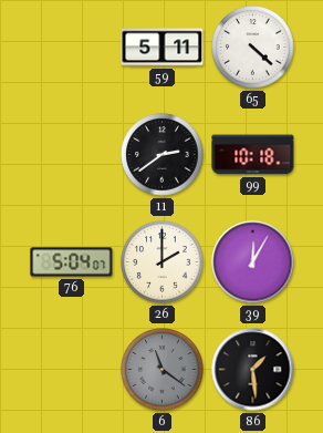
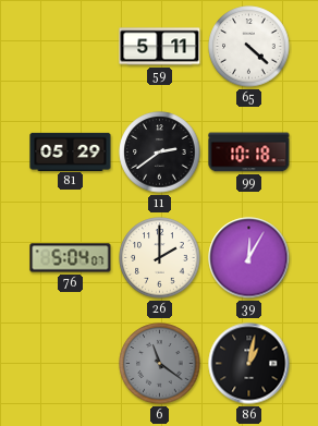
81: none -> 05:29
86: 1:29 -> 1:02
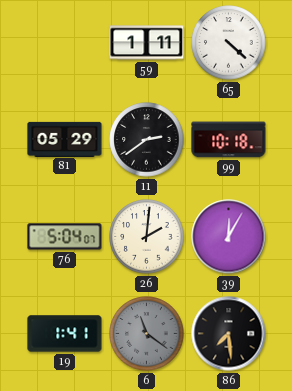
59: 5:11 -> 1:11
26: 2:00 -> 2:01
19: none -> 1:41
86: 1:02 -> 7:29
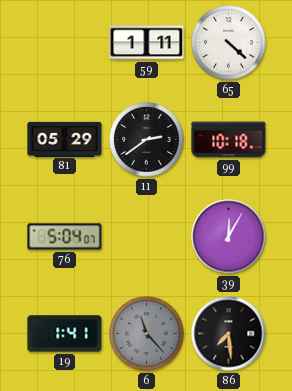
26: 2:01 -> none
6: 11:21 -> 11:23
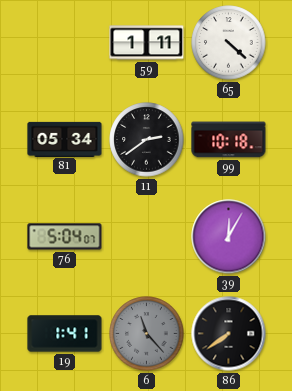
81: 05:29 -> 05:34
86: 7:29 -> 7:39
